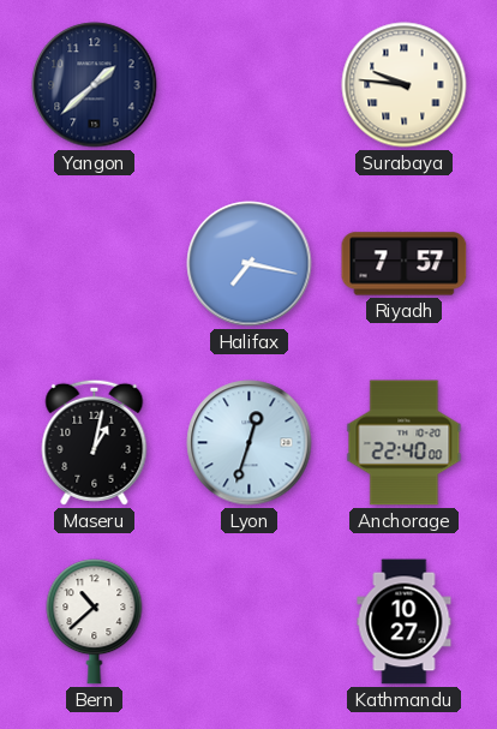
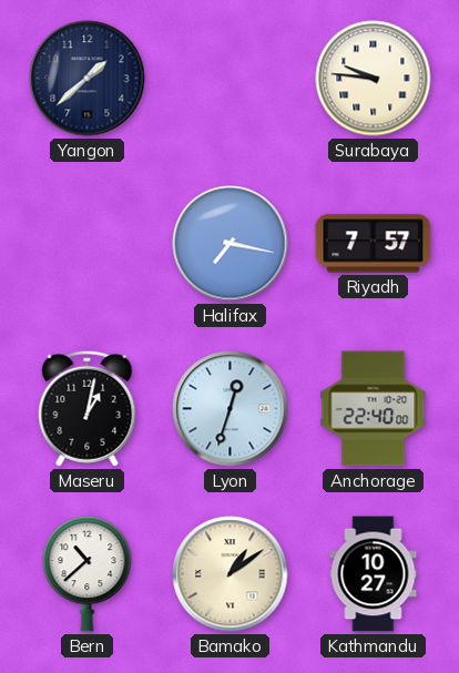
Bamako: none -> 1:09
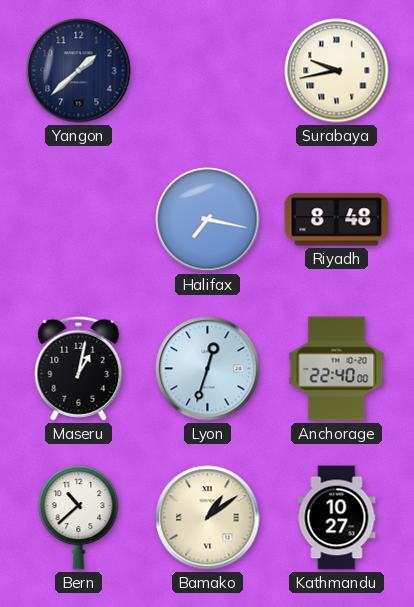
Surabaya: 9:46 -> 9:43
Riyadh: 7:57 -> 8:48
